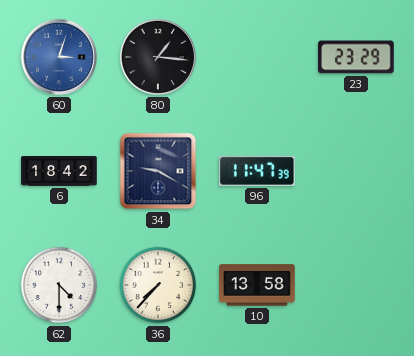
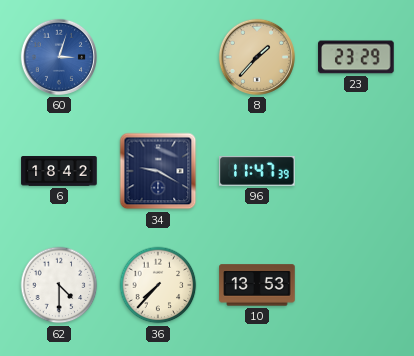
80: 1:16 -> none
8: none -> 1:37
10: 13:58 -> 13:53
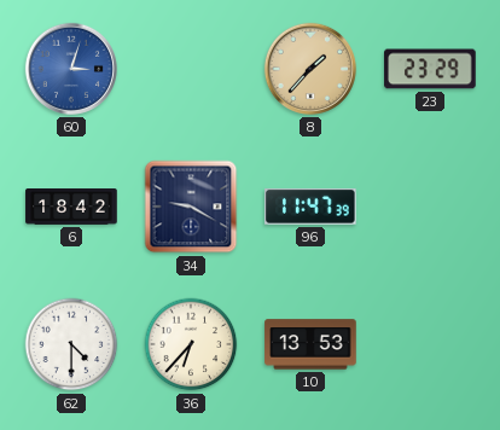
36: 7:37 -> 6:37
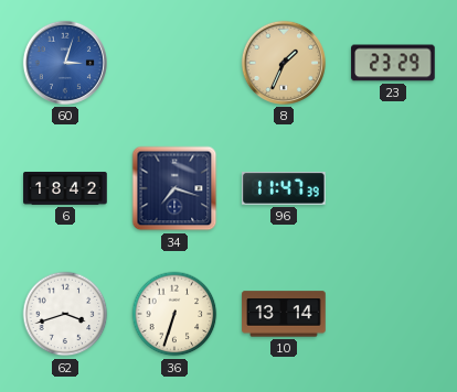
8: 1:37 -> 1:34
34: 9:20 -> 7:18
62: 4:30 -> 3:42
36: 6:37 -> 6:33
10: 13:53 -> 13:14
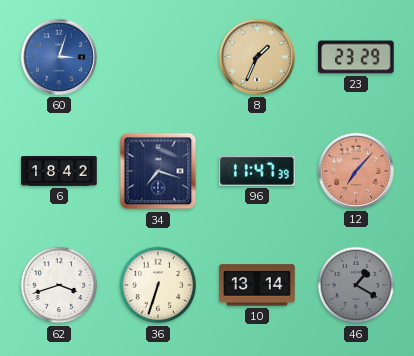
12: none -> 7:07
46: none -> 1:20
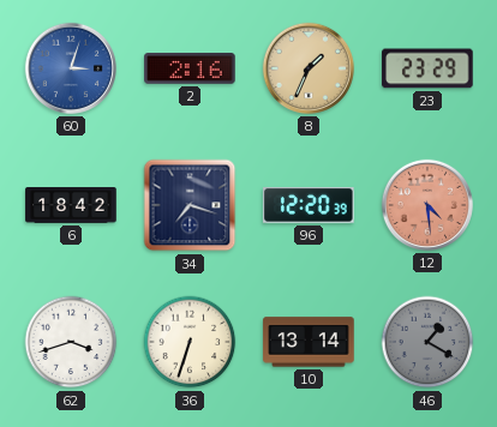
2: none -> 2:16
96: 11:47 -> 12:20
12: 7:07 -> 4:29
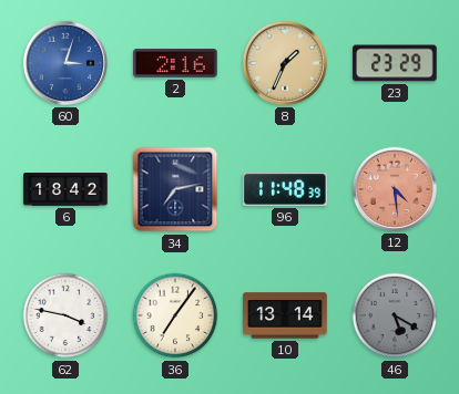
34: 7:18 -> 7:13
96: 12:20 -> 11:48
62: 3:42 -> 3:47
36: 6:33 -> 7:06
46: 1:20 -> 5:20
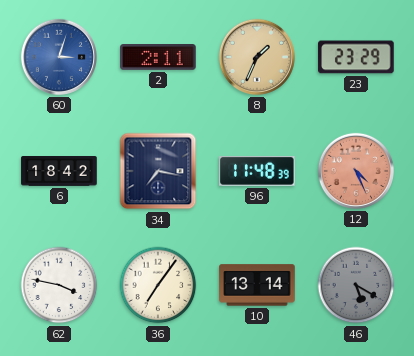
2: 2:16 -> 2:11
34: 7:13 -> 7:17
12: 4:29 -> 4:26
